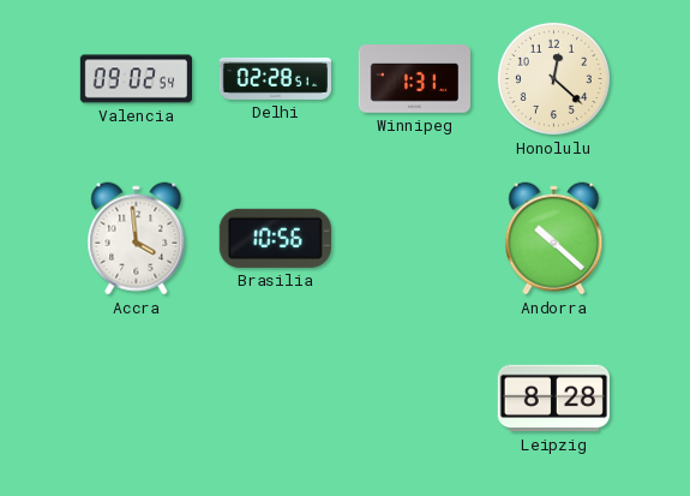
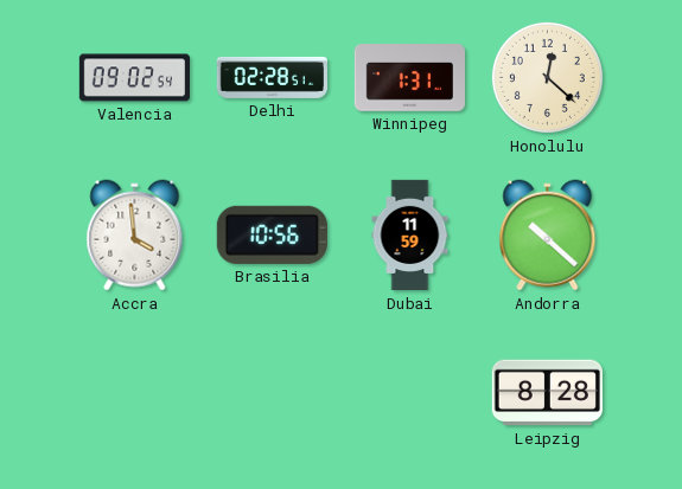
Dubai: none -> 11:59
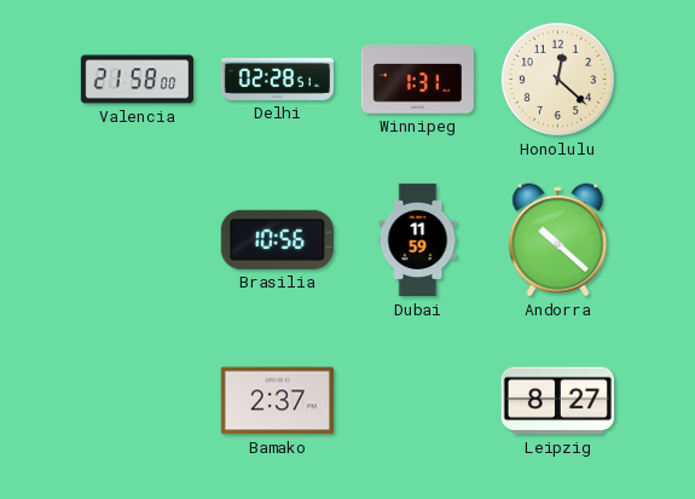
Valencia: 09:02 -> 21:58
Accra: 3:59 -> none
Bamako: none -> 2:37
Leipzig: 8:28 -> 8:27
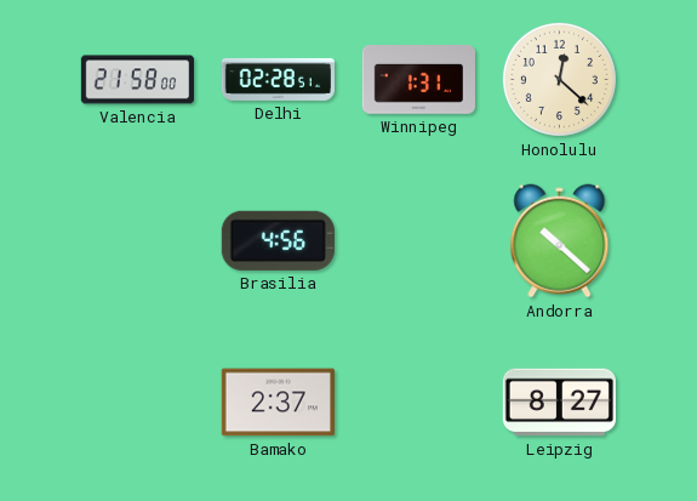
Brasilia: 10:56 -> 4:56
Dubai: 11:59 -> none
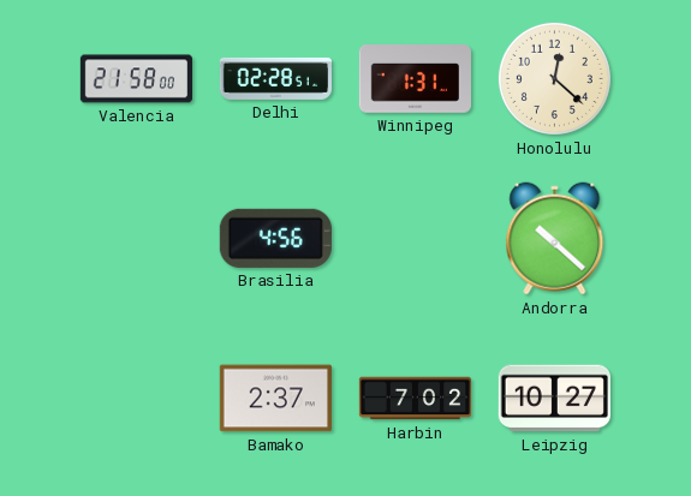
Harbin: none -> 7:02
Leipzig: 8:27 -> 10:27
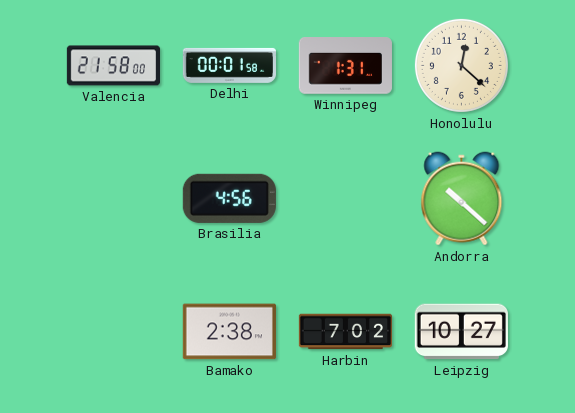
Delhi: 02:28 -> 00:01
Bamako: 2:37 -> 2:38
